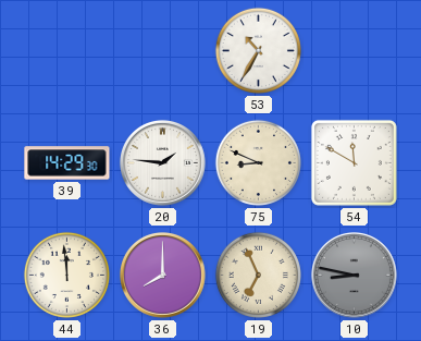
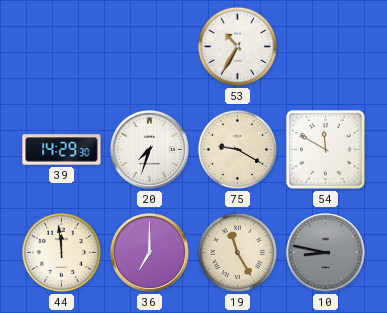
20: 1:46 -> 7:33
75: 8:49 -> 9:20
36: 8:00 -> 7:00
19: 6:56 -> 11:25
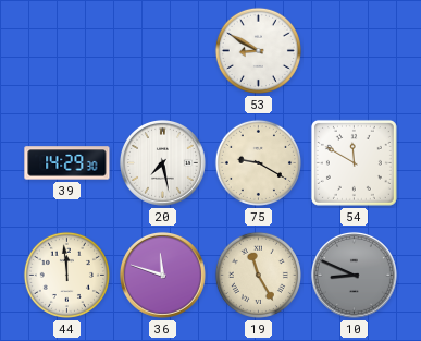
53: 10:35 -> 8:50
20: 7:33 -> 7:28
36: 7:00 -> 11:48
10: 8:47 -> 8:49
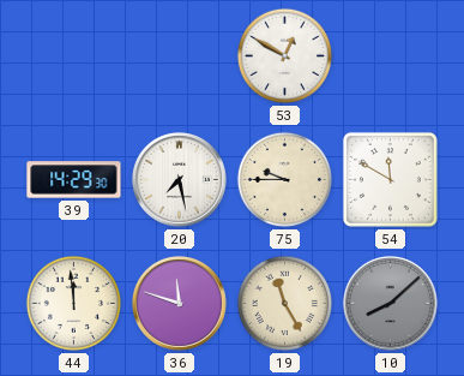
53: 8:50 -> 12:50
75: 9:20 -> 9:45
10: 8:49 -> 8:08
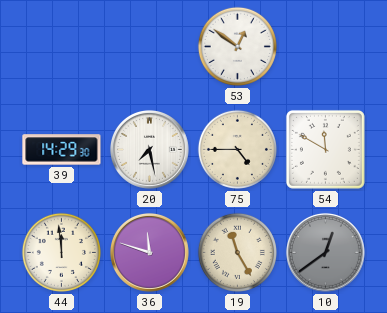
53: 12:50 -> 12:51
75: 9:45 -> 4:45
10: 8:08 -> 12:39
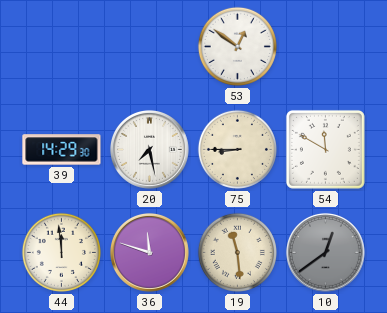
75: 4:45 -> 8:45
19: 11:25 -> 11:29
